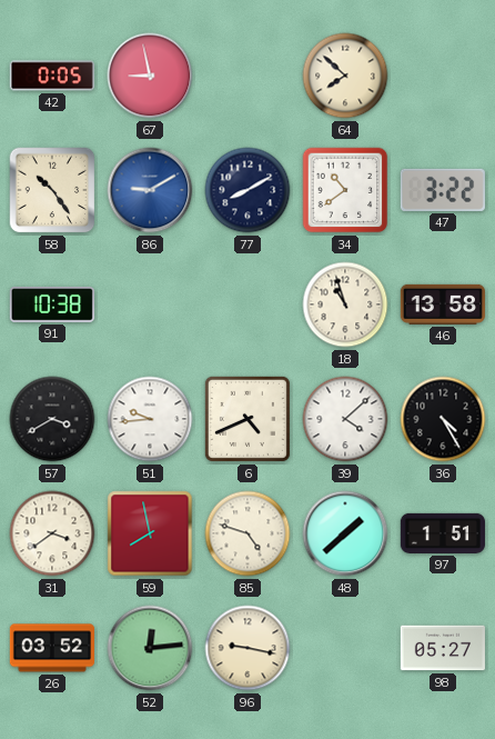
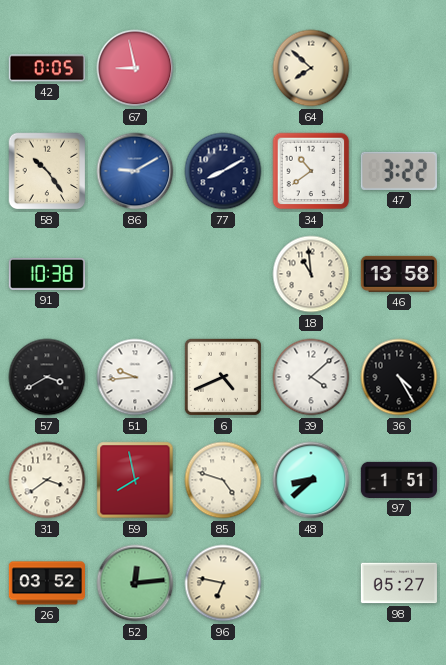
18: 10:57 -> 10:59
48: 1:38 -> 8:38
96: 9:17 -> 6:47
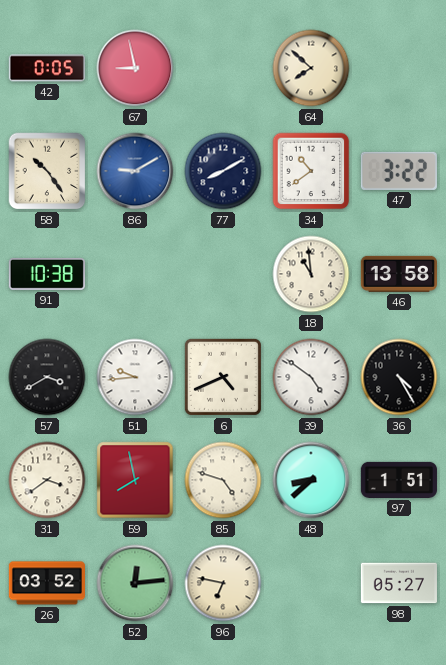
39: 4:08 -> 4:51
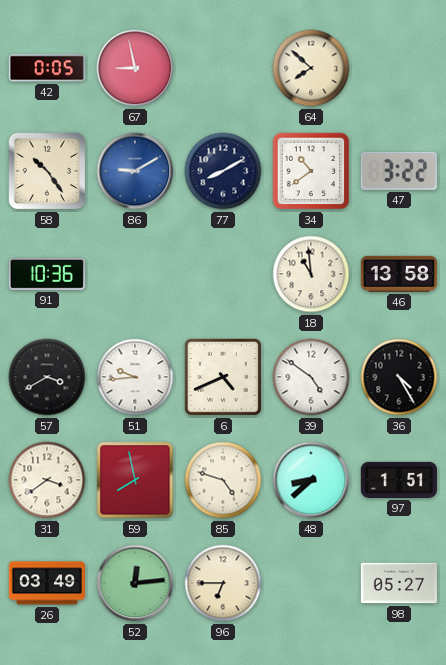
91: 10:38 -> 10:36
26: 03:52 -> 03:49
96: 6:47 -> 6:45
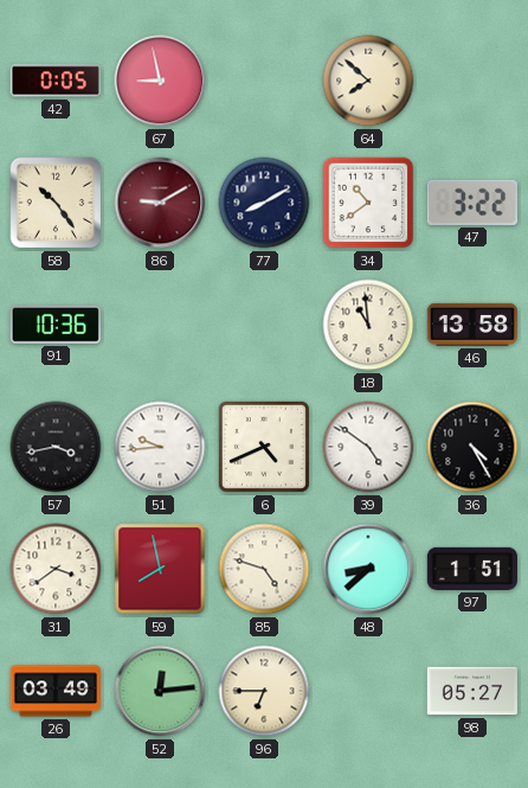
86 dial: blue -> burgundy
57: 3:40 -> 3:43
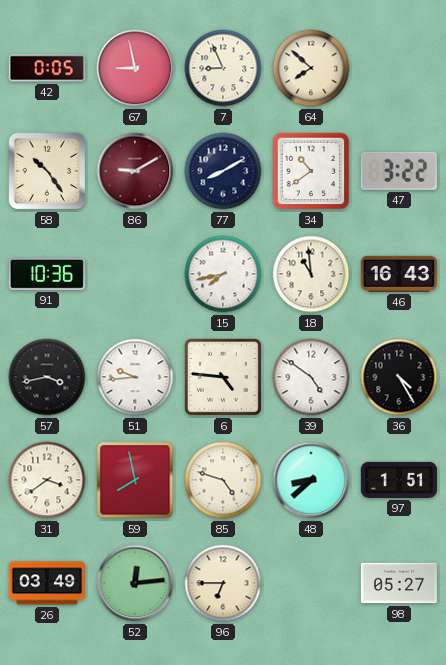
7: none -> 8:56
15: none -> 7:43
46: 13:58 -> 16:43
6: 4:41 -> 4:46
